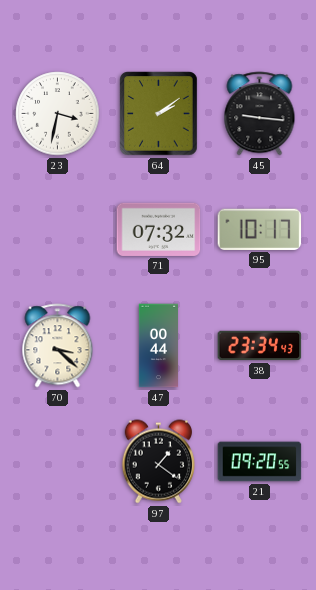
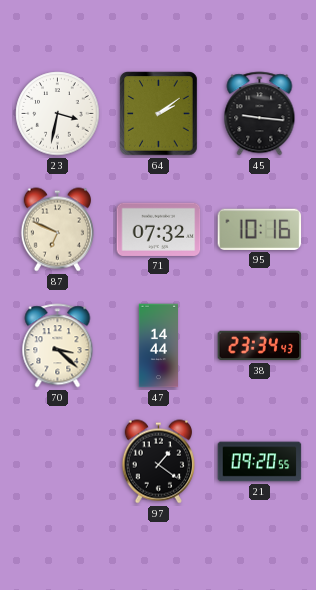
87: none -> 6:49
95: 10:17 -> 10:16
47: 00:44 -> 14:44
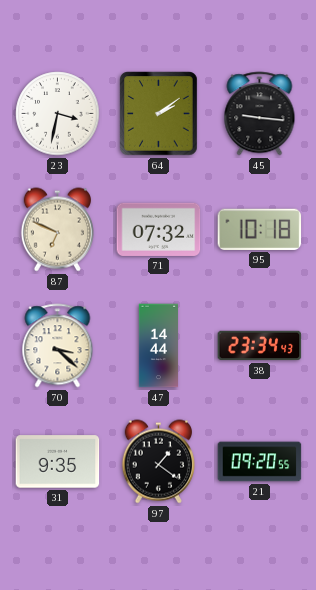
95: 10:16 -> 10:18
31: none -> 9:35
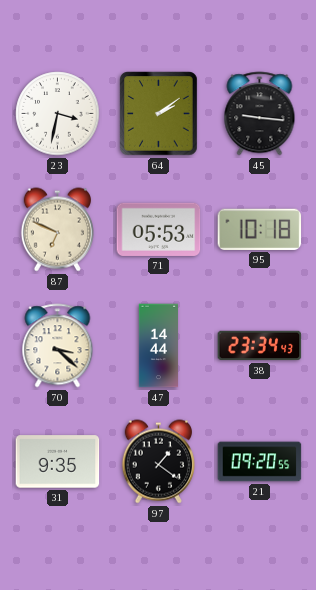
71: 07:32 -> 05:53
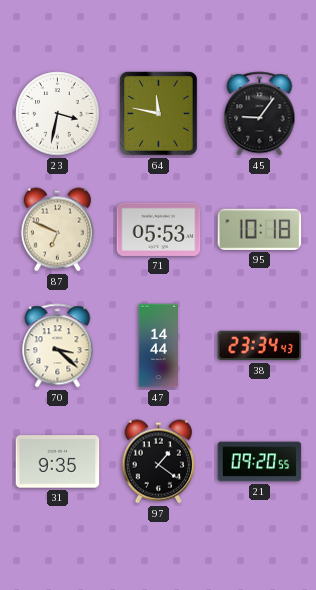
64: 2:09 -> 11:47
45: 9:16 -> 9:06
